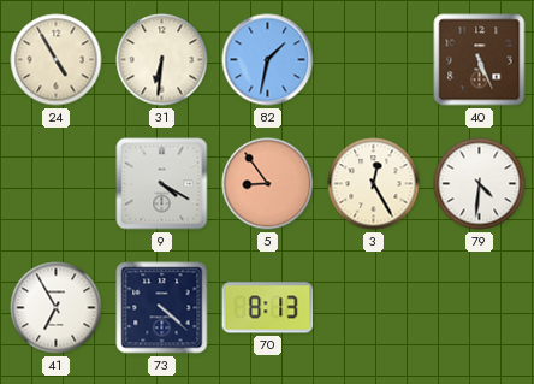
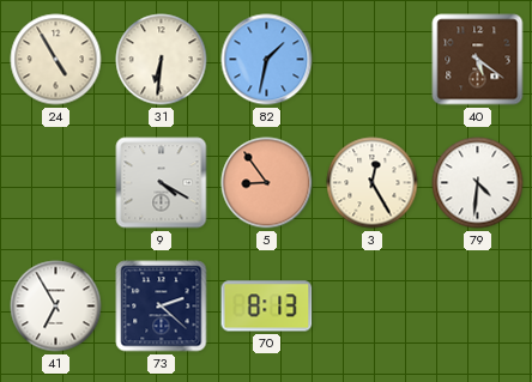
40: 5:26 -> 5:21
73: 4:22 -> 2:22
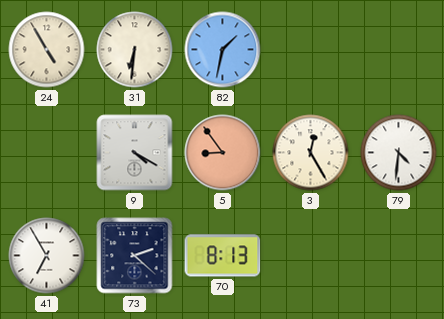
40: 5:21 -> none
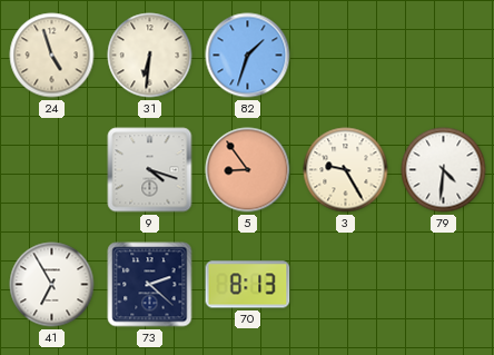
24: 4:55 -> 4:57
82: 1:32 -> 1:33
9: 4:20 -> 4:18
3: 12:25 -> 9:25
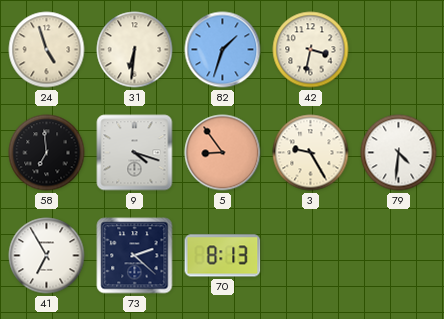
42: none -> 3:32
58: none -> 6:59
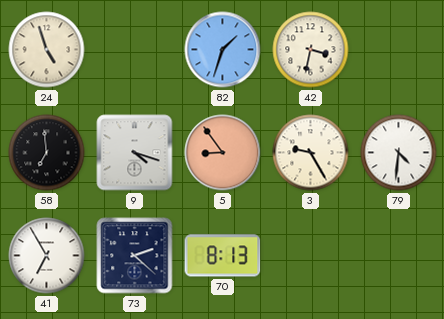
31: 6:31 -> none
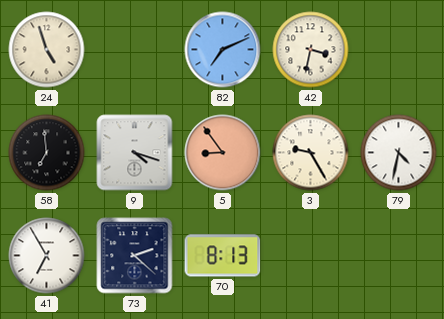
82: 1:33 -> 7:11
79: 4:31 -> 4:32
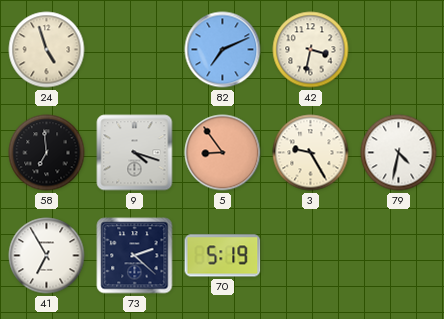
70: 8:13 -> 5:19
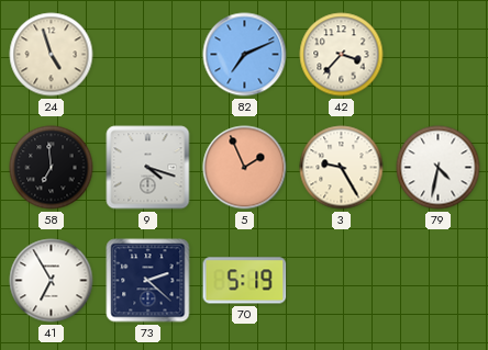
42: 3:32 -> 3:37
5: 8:54 -> 1:56
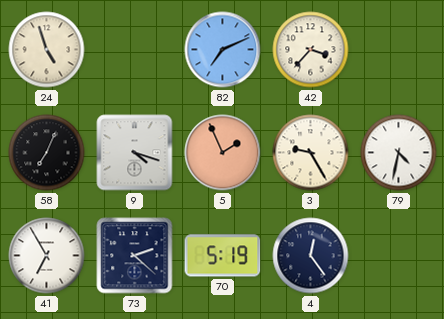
58: 6:59 -> 7:04
4: none -> 12:24
